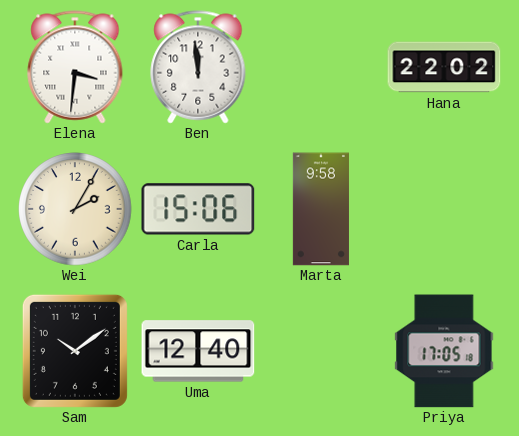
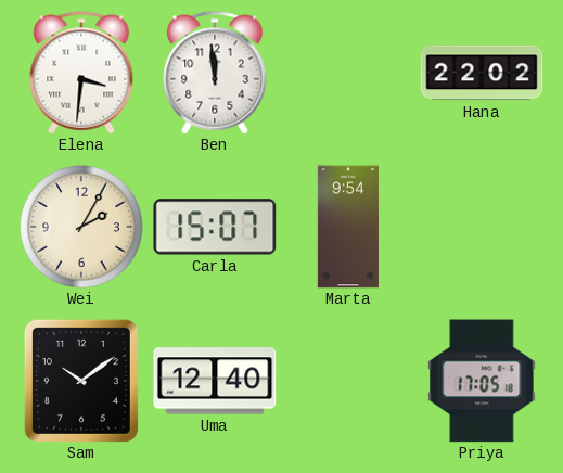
Carla: 15:06 -> 15:07
Marta: 9:58 -> 9:54
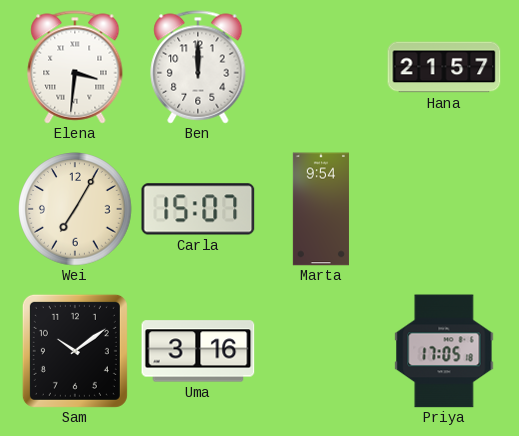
Ben: 11:59 -> 12:00
Hana: 22:02 -> 21:57
Wei: 2:05 -> 7:05
Uma: 12:40 -> 3:16
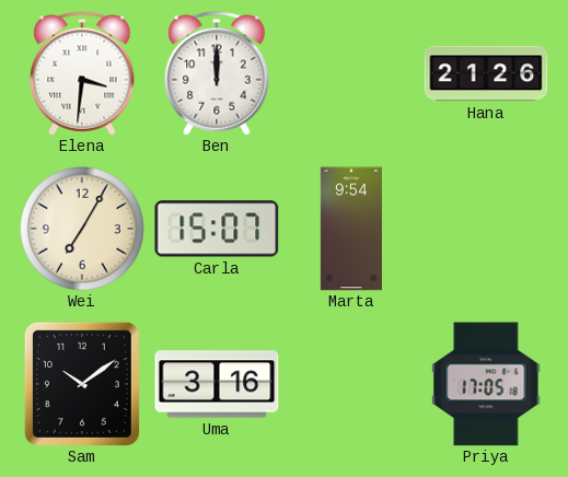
Hana: 21:57 -> 21:26
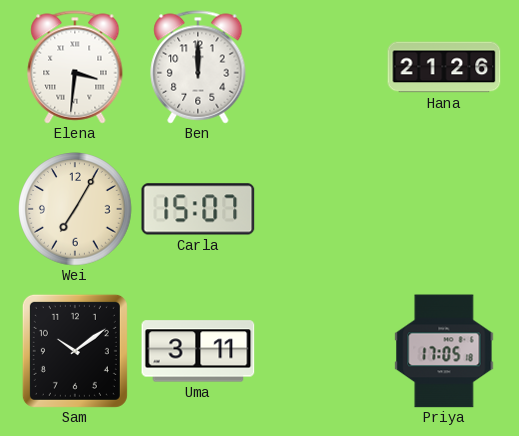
Marta: 9:54 -> none
Uma: 3:16 -> 3:11
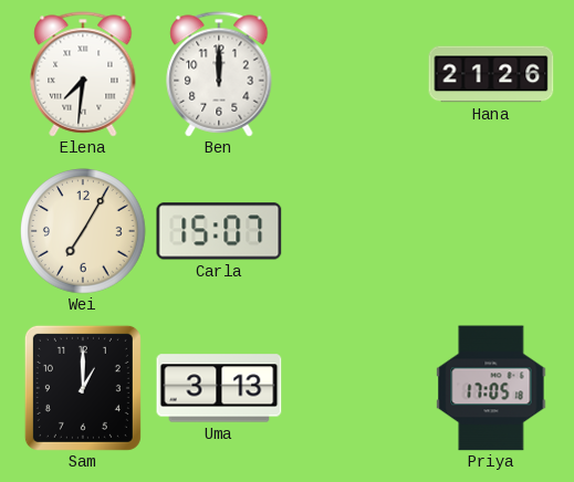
Elena: 3:31 -> 7:31
Sam: 10:09 -> 1:00
Uma: 3:11 -> 3:13
